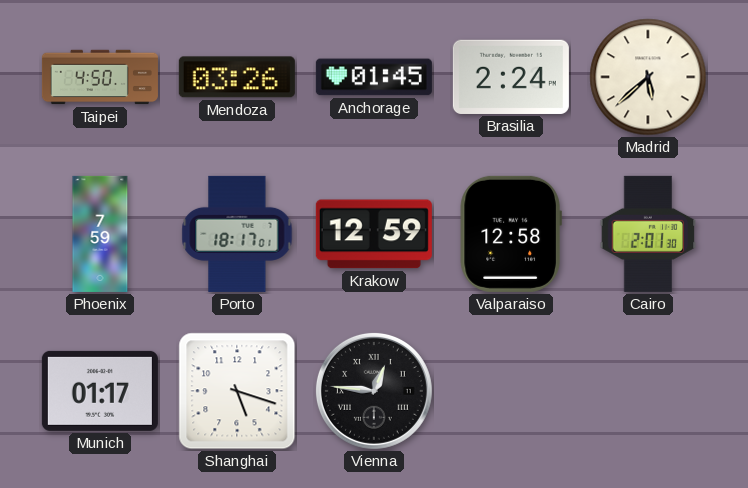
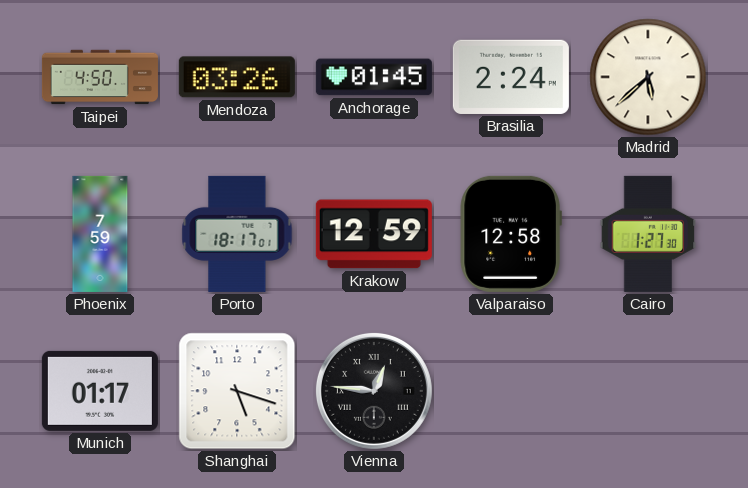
Cairo: 2:01 -> 1:27
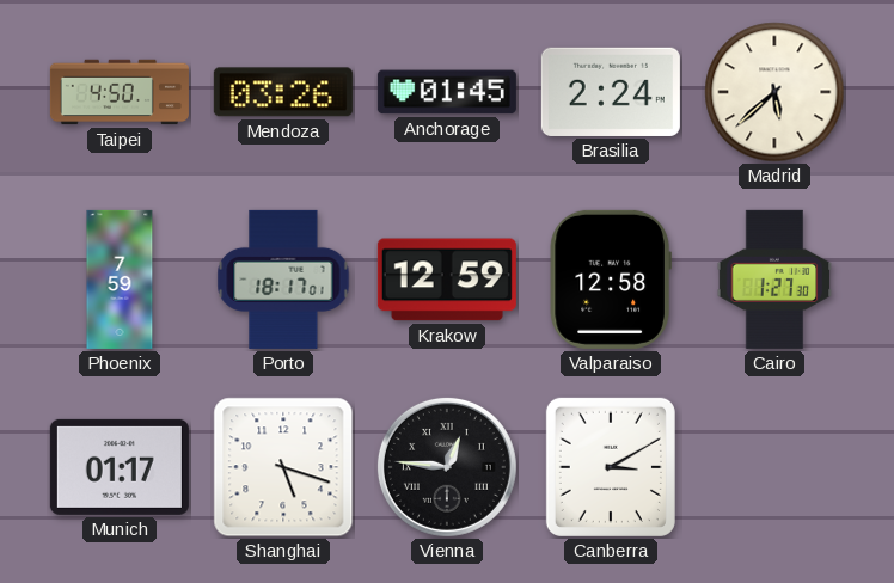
Canberra: none -> 3:10
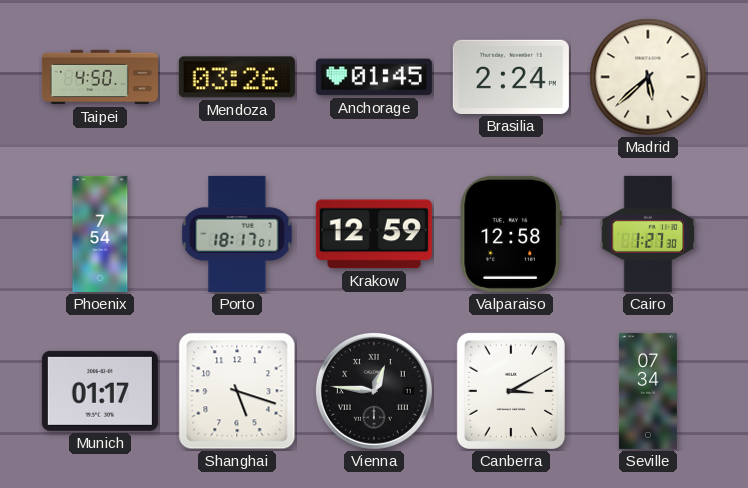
Phoenix: 7:59 -> 7:54
Seville: none -> 07:34
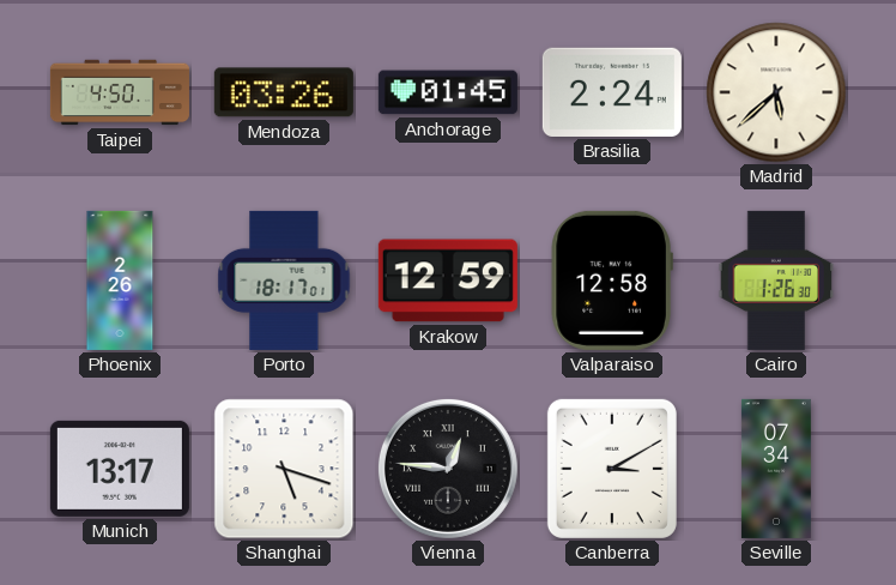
Phoenix: 7:54 -> 2:26
Cairo: 1:27 -> 1:26
Munich: 01:17 -> 13:17
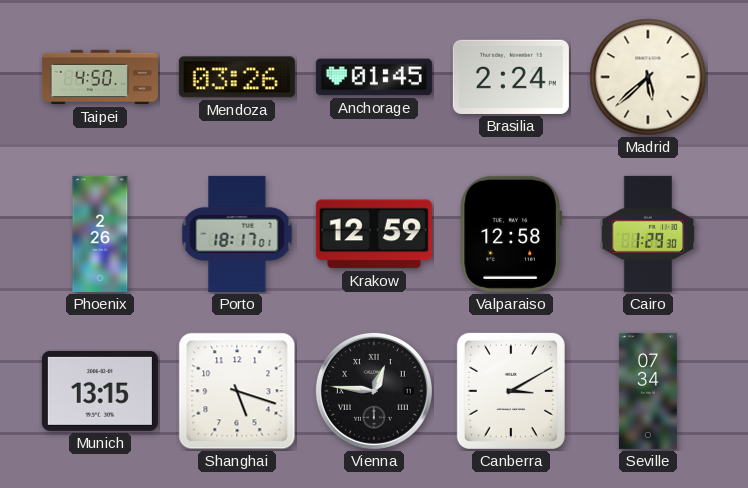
Cairo: 1:26 -> 1:29
Munich: 13:17 -> 13:15
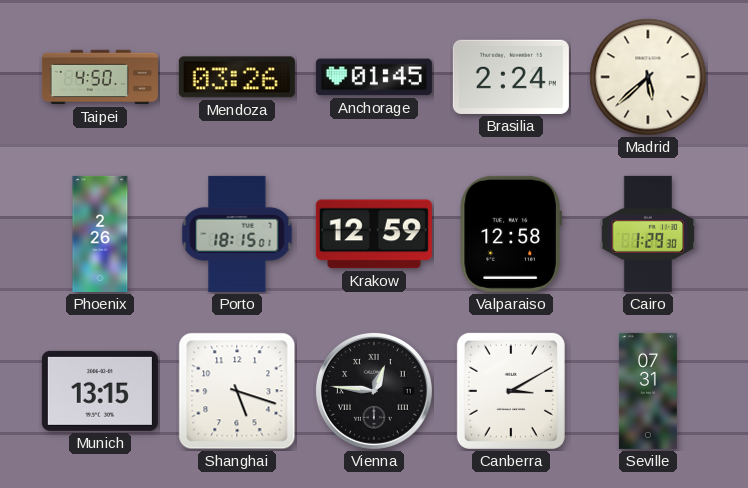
Porto: 18:17 -> 18:15
Seville: 07:34 -> 07:31
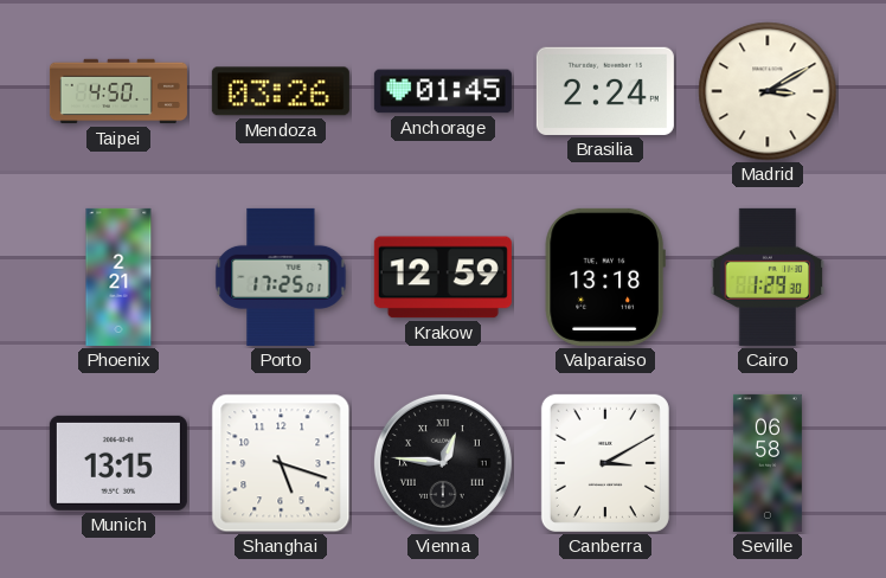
Madrid: 5:38 -> 3:10
Phoenix: 2:26 -> 2:21
Porto: 18:15 -> 17:25
Valparaiso: 12:58 -> 13:18
Seville: 07:31 -> 06:58
